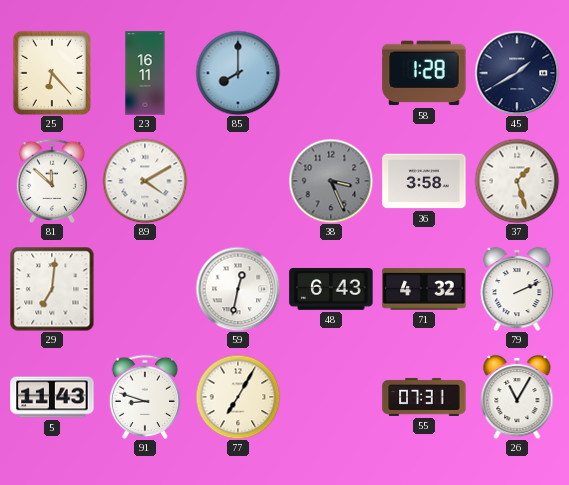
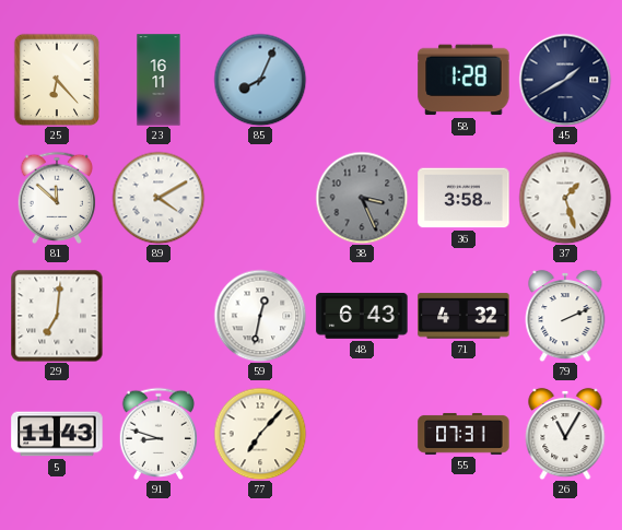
85: 8:00 -> 8:04
77: 7:05 -> 7:07
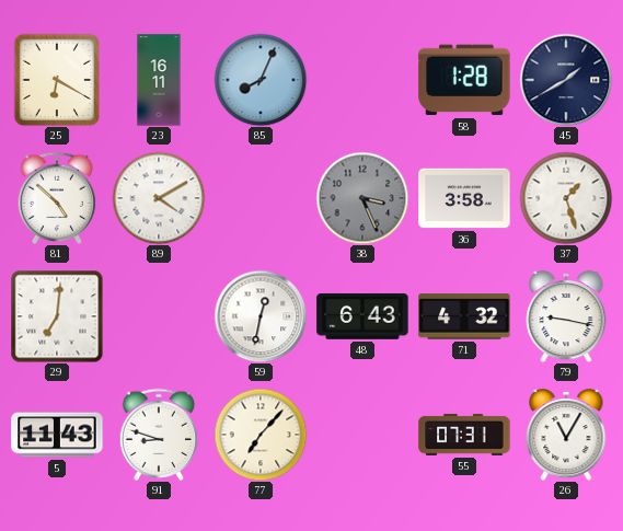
25: 6:23 -> 6:20
81: 11:52 -> 4:52
79: 2:11 -> 9:17
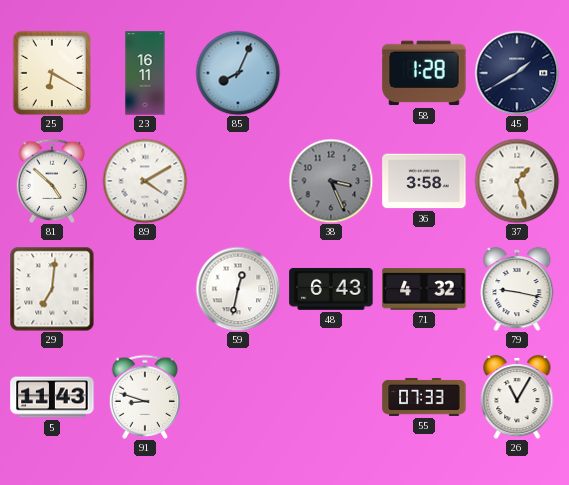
77: 7:07 -> none
55: 07:31 -> 07:33
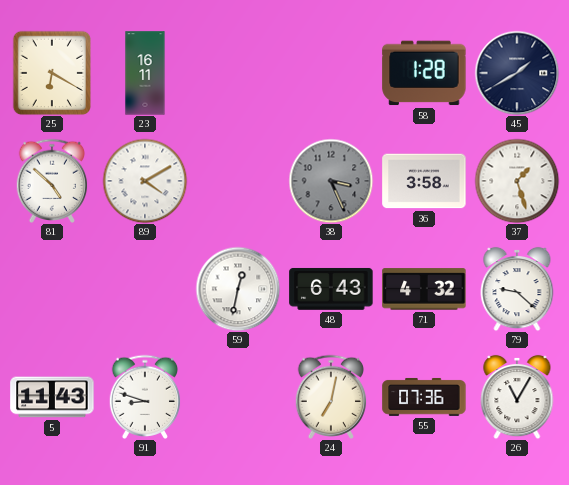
85: 8:04 -> none
29: 7:01 -> none
79: 9:17 -> 9:22
24: none -> 7:02
55: 07:33 -> 07:36
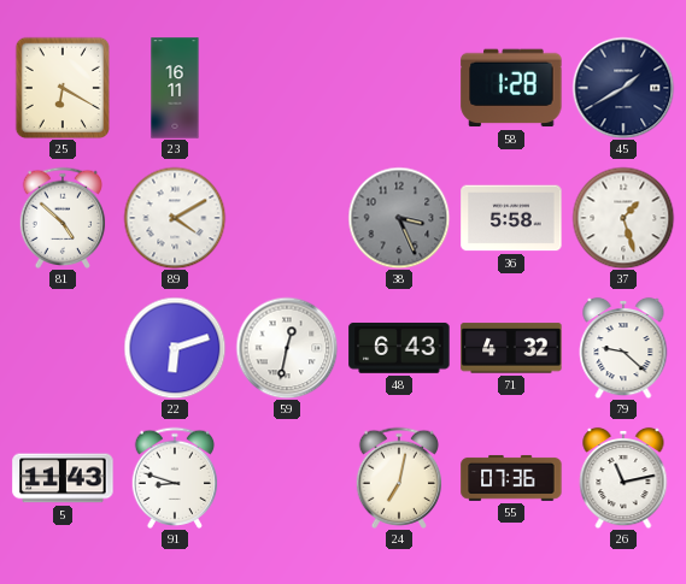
36: 3:58 -> 5:58
22: none -> 6:12
26: 11:05 -> 11:13
